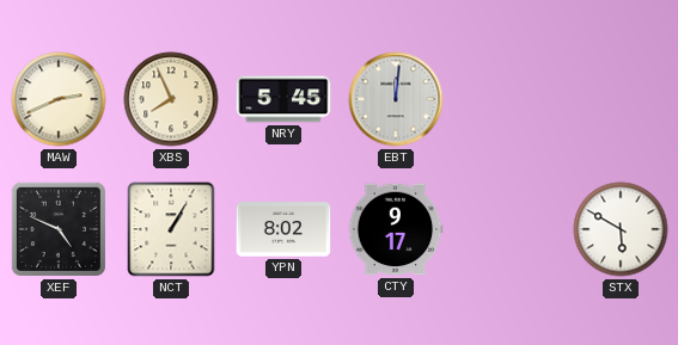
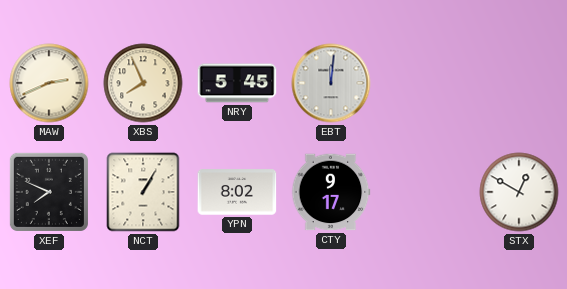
XEF: 4:49 -> 7:49
STX: 5:50 -> 12:50
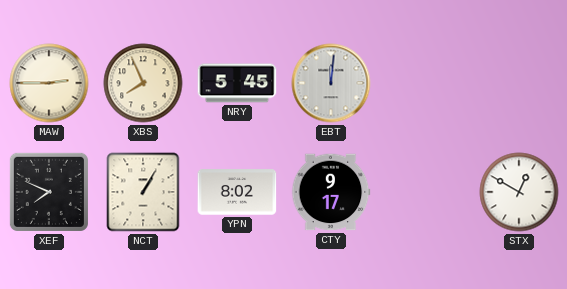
MAW: 2:41 -> 2:45
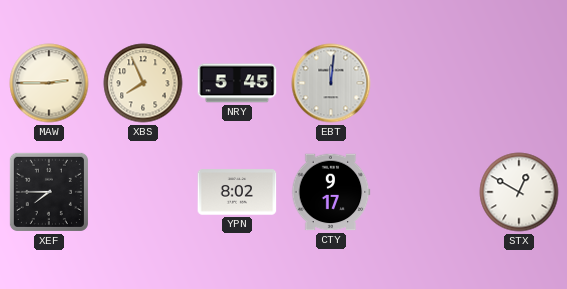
XEF: 7:49 -> 7:45
NCT: 1:05 -> none
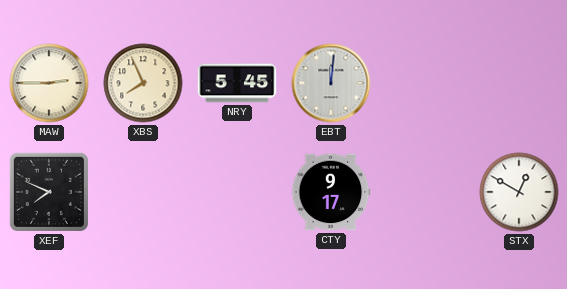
XEF: 7:45 -> 7:49
YPN: 8:02 -> none
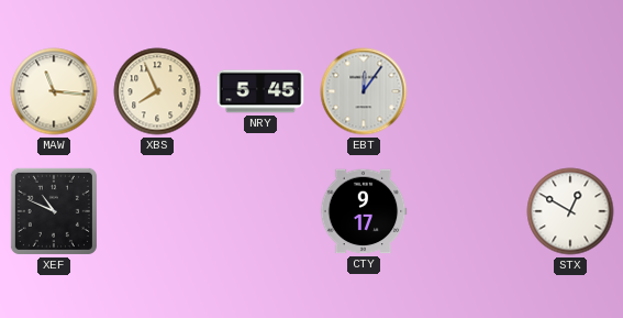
MAW: 2:45 -> 11:16
EBT: 12:01 -> 12:06
XEF: 7:49 -> 10:49
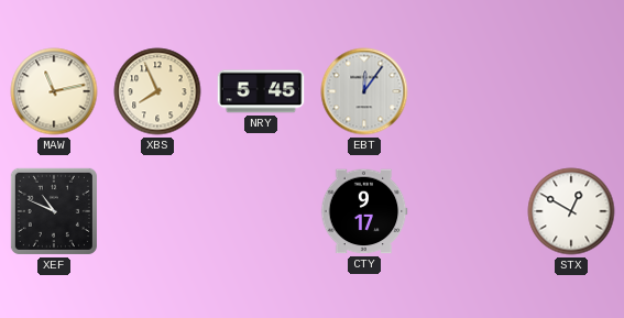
MAW: 11:16 -> 11:13
